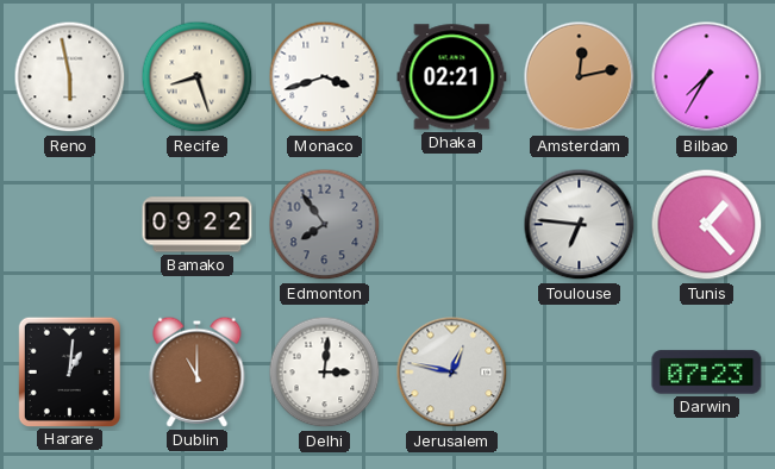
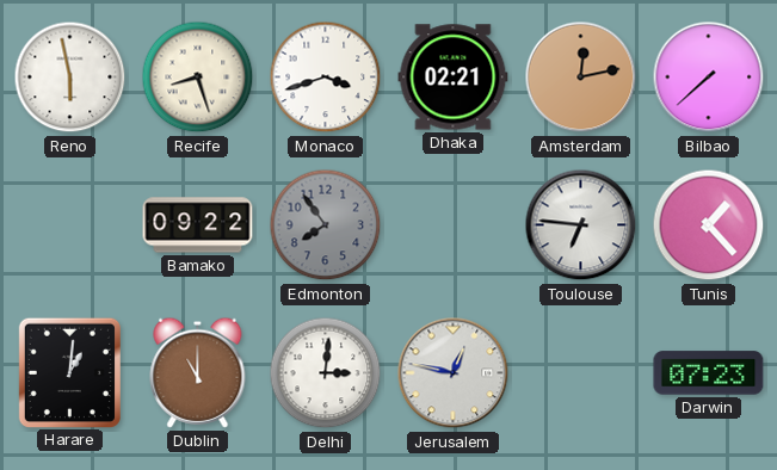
Bilbao: 7:35 -> 7:38
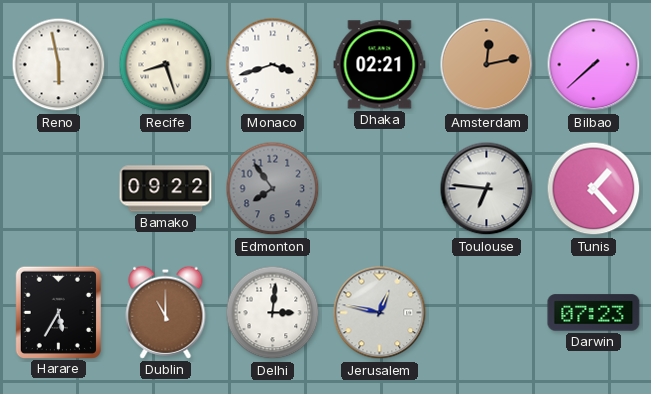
Harare: 1:01 -> 5:35
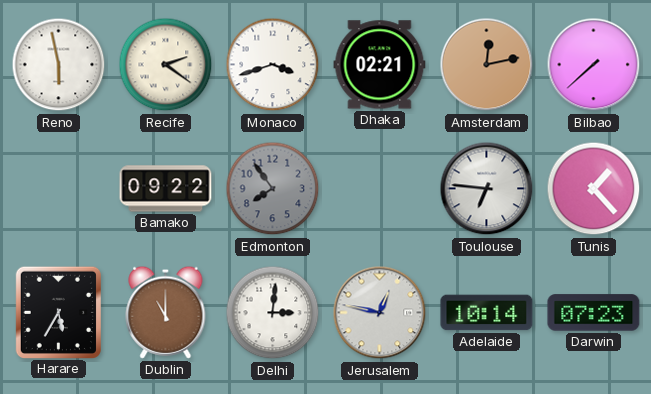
Recife: 8:27 -> 2:21
Adelaide: none -> 10:14
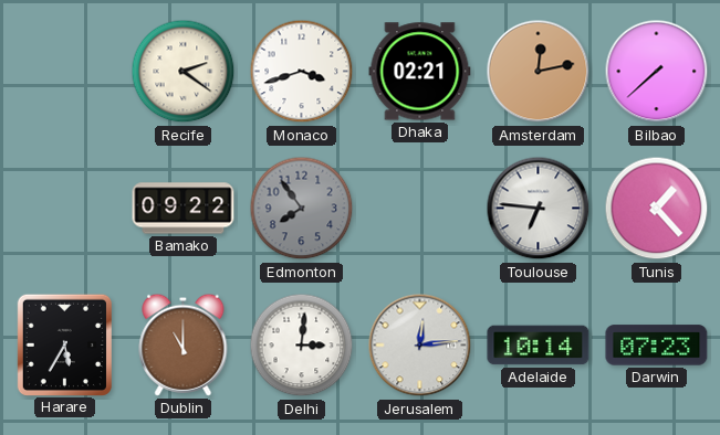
Reno: 5:58 -> none
Jerusalem: 12:47 -> 12:14
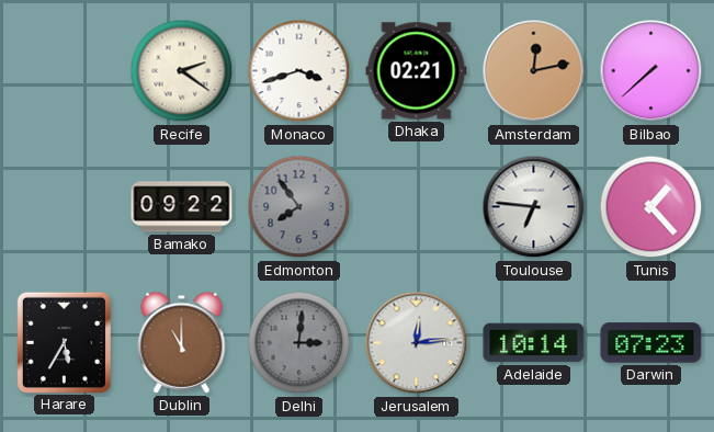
Delhi dial: white -> grey
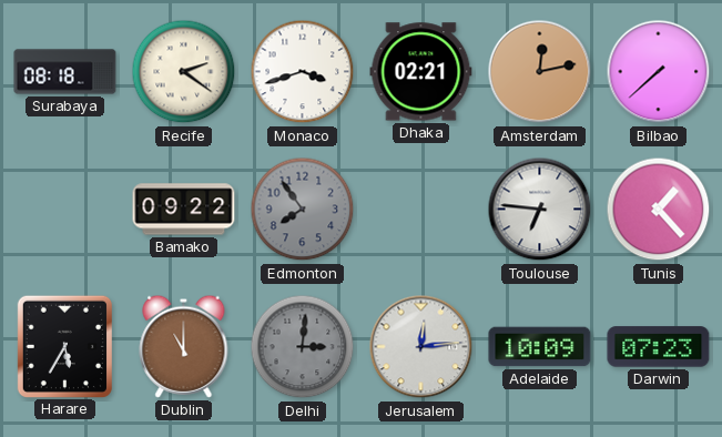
Surabaya: none -> 08:18
Adelaide: 10:14 -> 10:09
